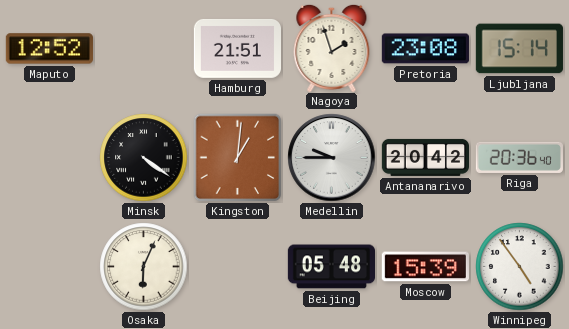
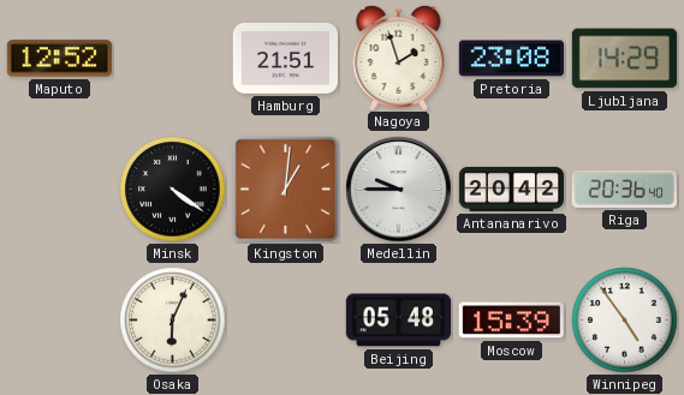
Ljubljana: 15:14 -> 14:29
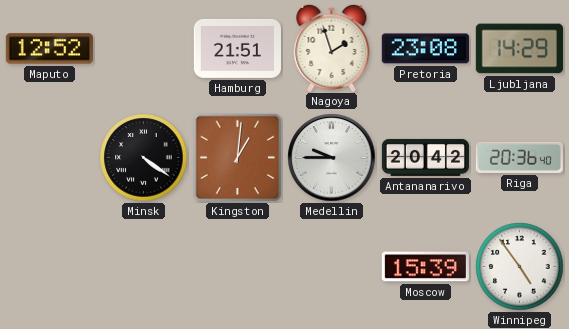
Osaka: 6:04 -> none
Beijing: 05:48 -> none
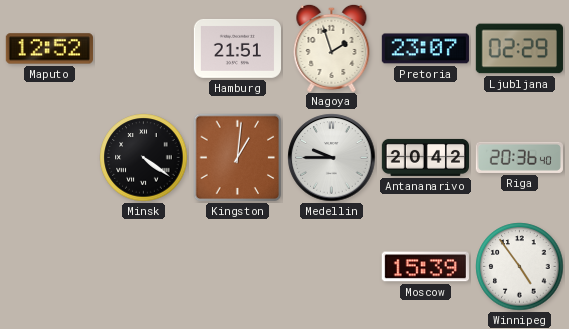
Pretoria: 23:08 -> 23:07
Ljubljana: 14:29 -> 02:29
